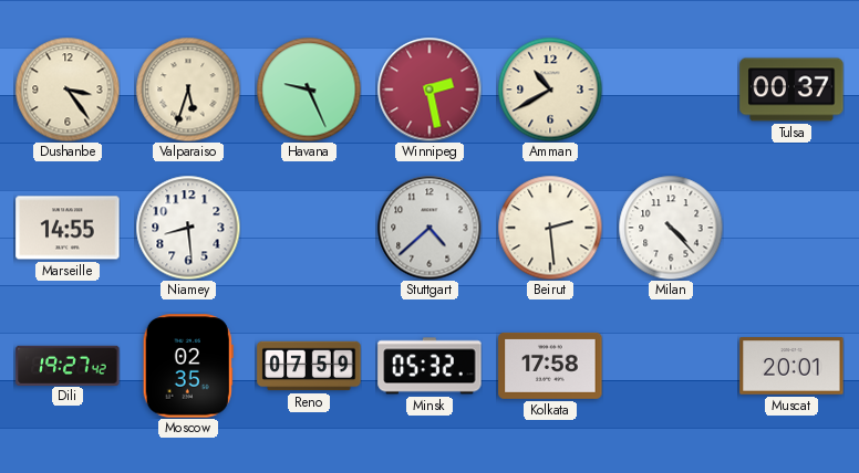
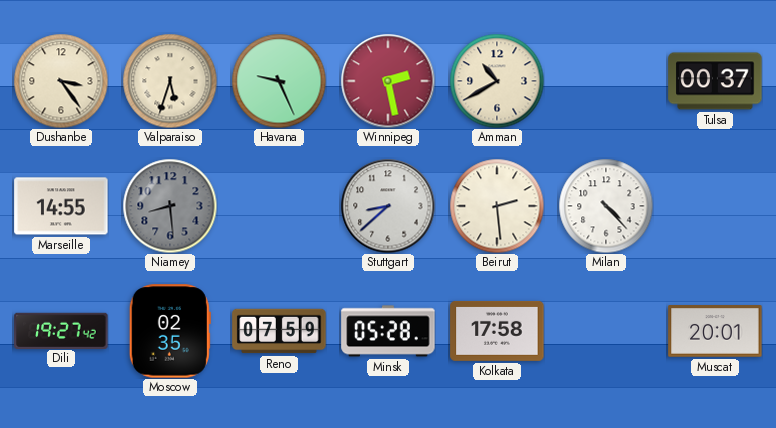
Niamey dial: white -> grey
Stuttgart: 4:38 -> 8:38
Minsk: 05:32 -> 05:28
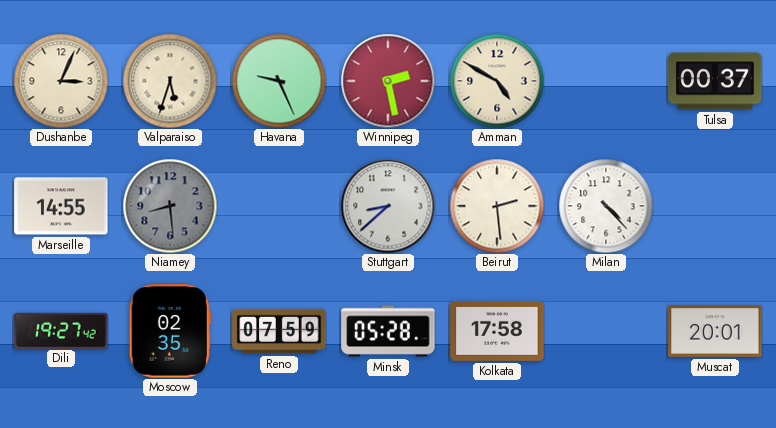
Dushanbe: 3:24 -> 3:04
Amman: 10:40 -> 4:50
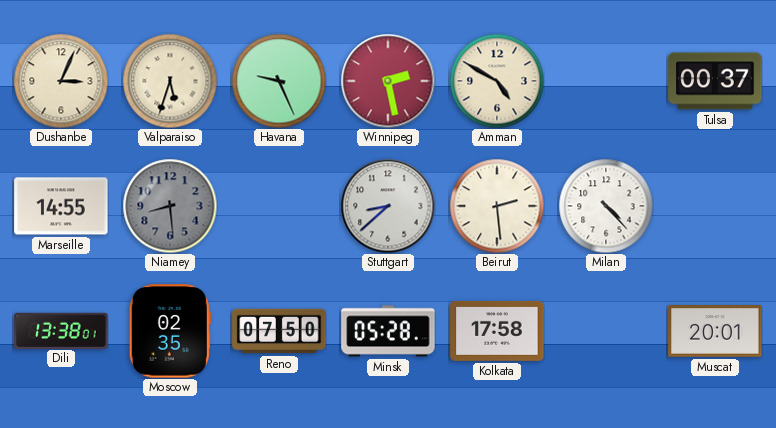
Dili: 19:27 -> 13:38
Reno: 07:59 -> 07:50
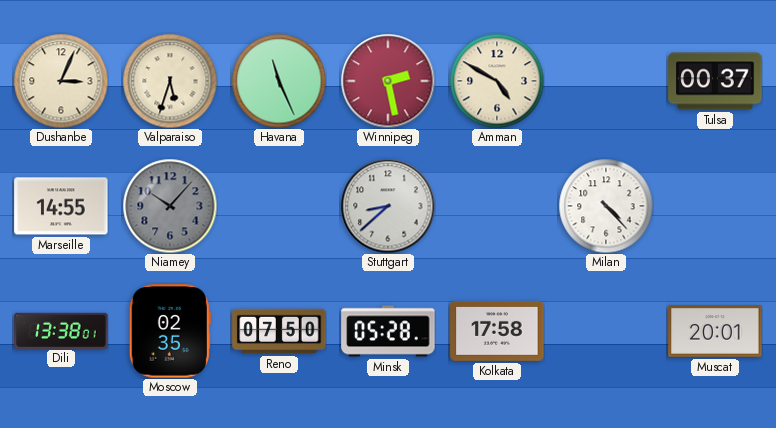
Havana: 9:26 -> 11:26
Niamey: 8:29 -> 10:07
Beirut: 2:29 -> none
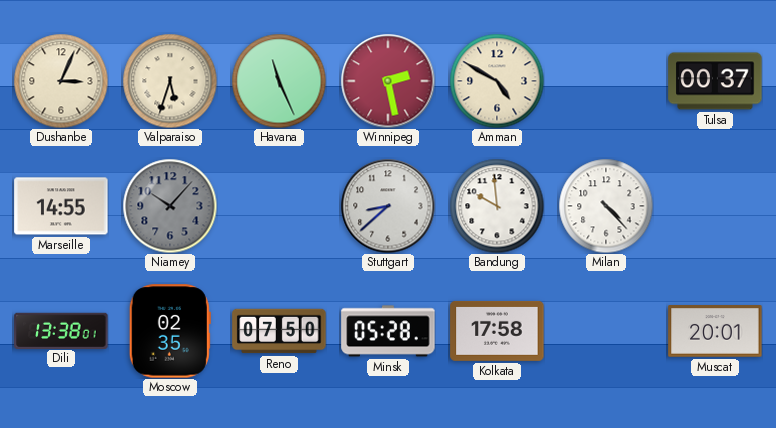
Bandung: none -> 9:59
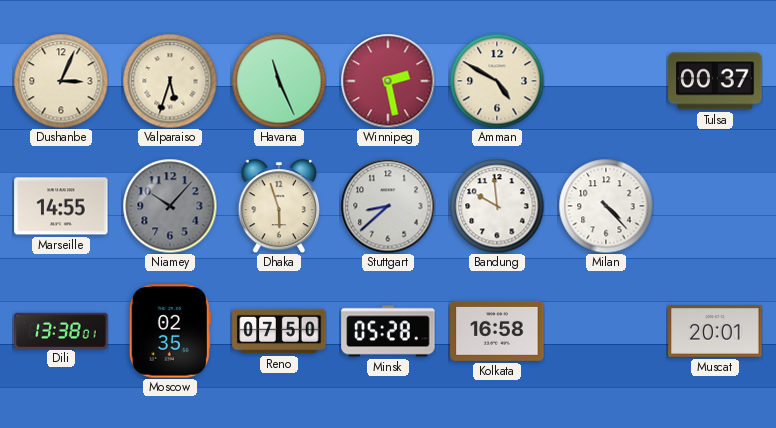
Dhaka: none -> 5:57
Kolkata: 17:58 -> 16:58
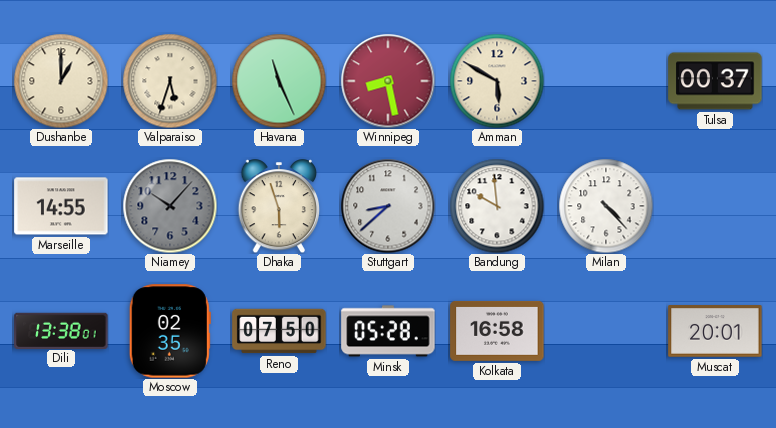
Dushanbe: 3:04 -> 1:00
Winnipeg: 2:28 -> 8:28
Amman: 4:50 -> 5:50
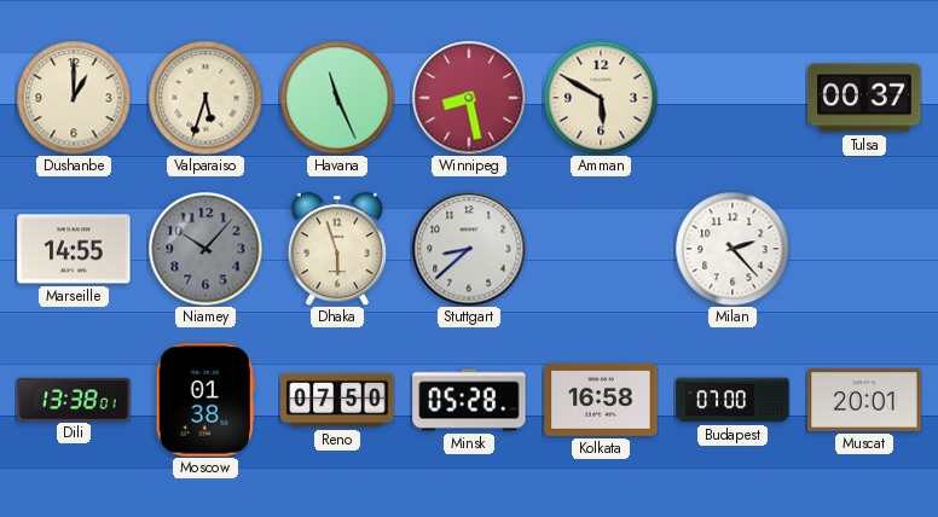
Bandung: 9:59 -> none
Milan: 4:23 -> 2:23
Moscow: 02:35 -> 01:38
Budapest: none -> 07:00
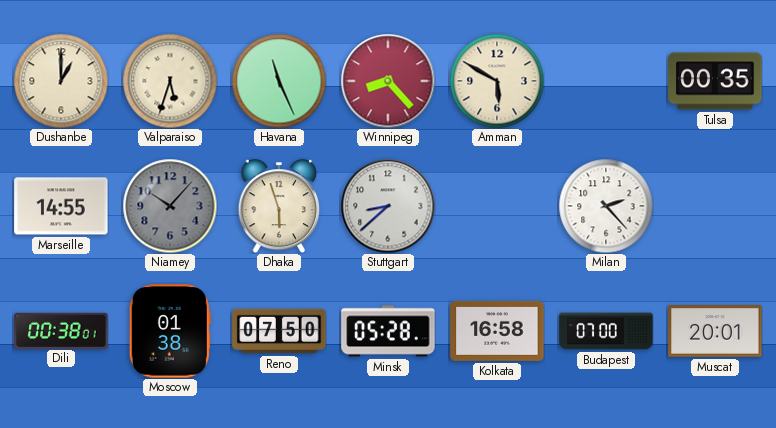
Winnipeg: 8:28 -> 8:23
Tulsa: 00:37 -> 00:35
Dili: 13:38 -> 00:38
